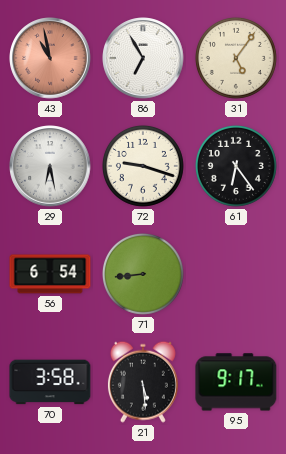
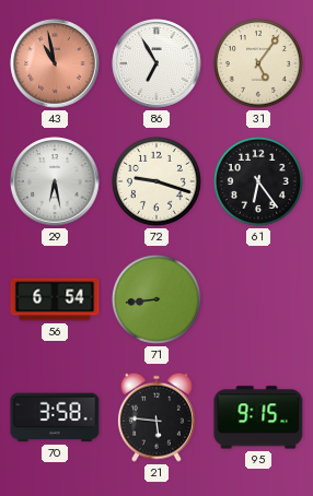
21: 5:29 -> 5:46
95: 9:17 -> 9:15
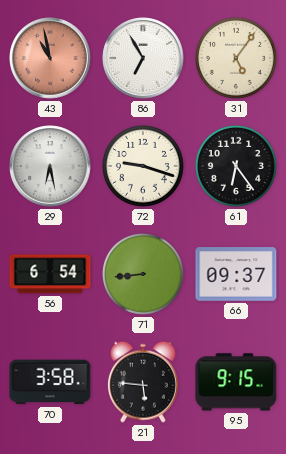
66: none -> 09:37
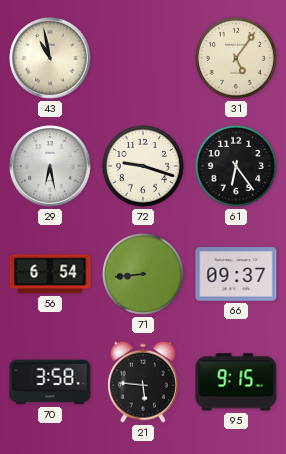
43 dial: salmon -> cream
86: 6:55 -> none
